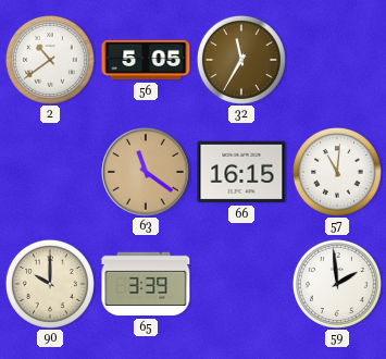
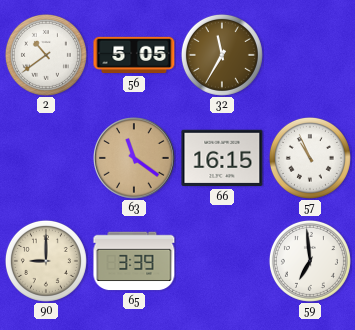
57: 11:01 -> 10:56
90: 10:00 -> 9:00
59: 1:59 -> 6:59
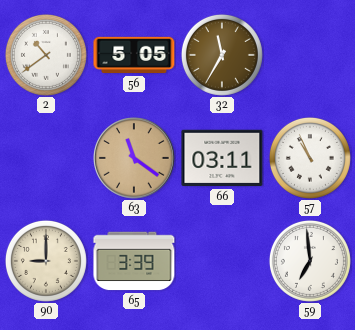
66: 16:15 -> 03:11
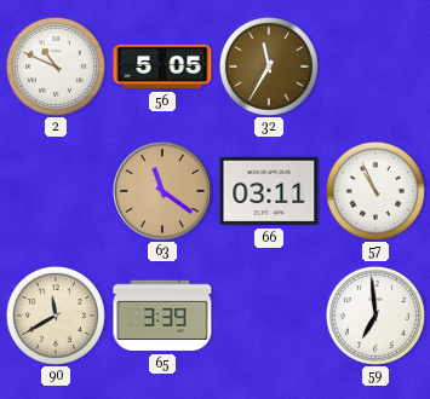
2: 10:39 -> 10:49
90: 9:00 -> 11:40
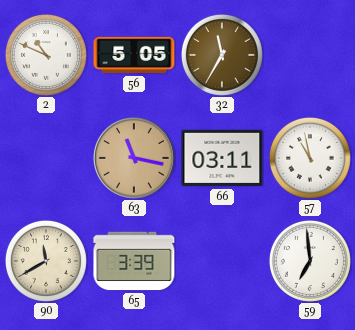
63: 11:21 -> 11:17
57: 10:56 -> 10:58
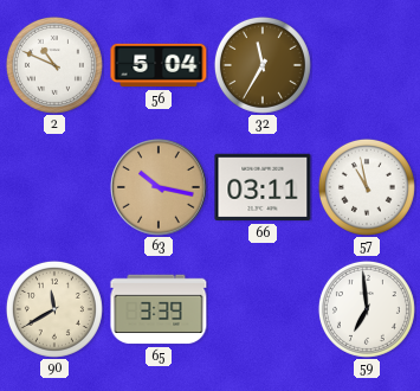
56: 5:05 -> 5:04
63: 11:17 -> 10:17
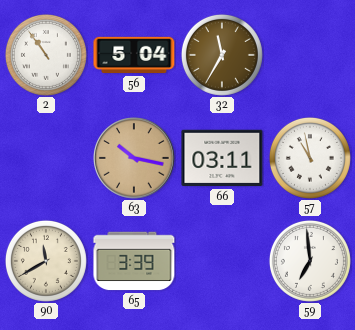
2: 10:49 -> 10:54
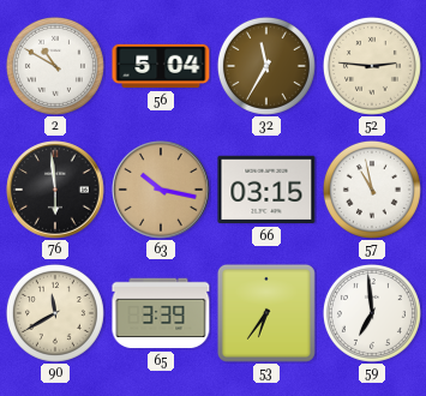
2: 10:54 -> 10:50
52: none -> 2:46
76: none -> 5:59
66: 03:11 -> 03:15
53: none -> 6:36
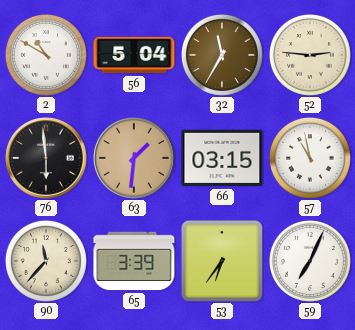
63: 10:17 -> 1:31
90: 11:40 -> 11:37
59: 6:59 -> 7:04
